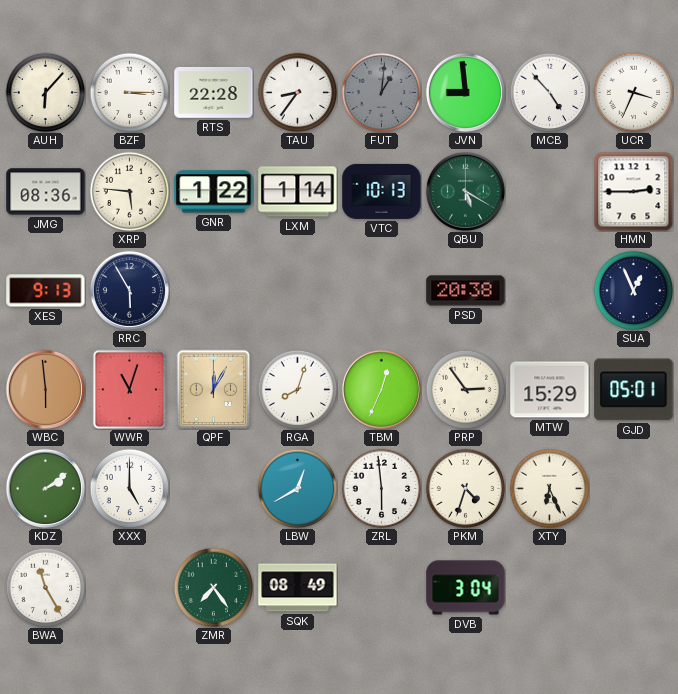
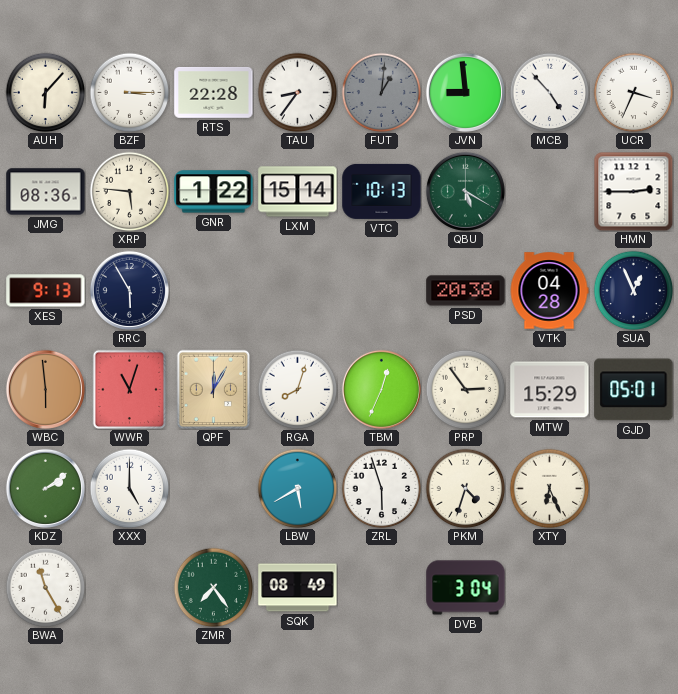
LXM: 1:14 -> 15:14
VTK: none -> 04:28
LBW: 12:40 -> 5:40
ZRL: 5:59 -> 5:57
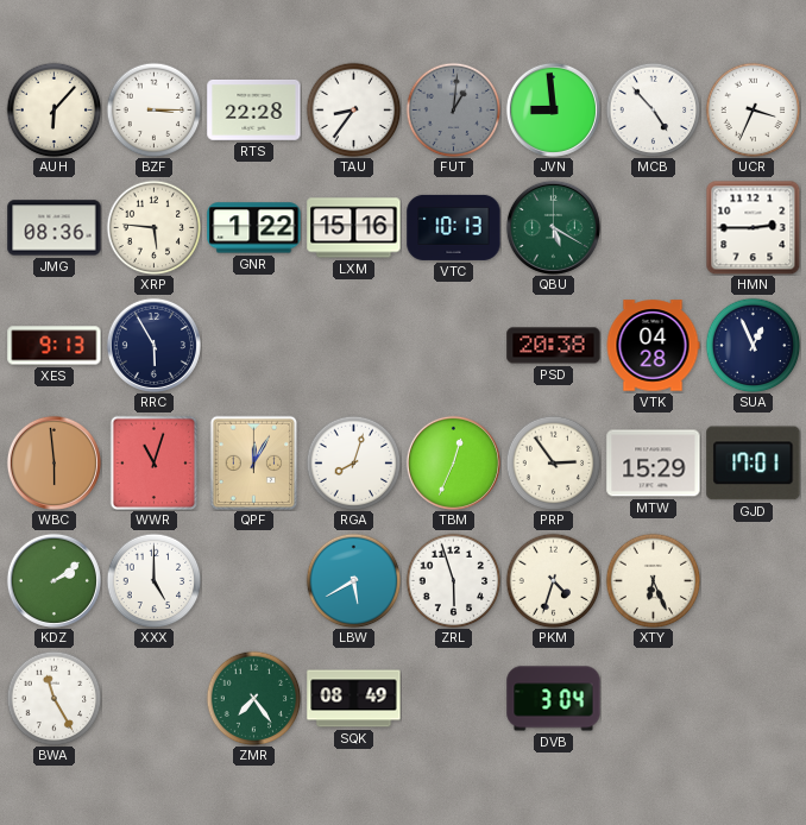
LXM: 15:14 -> 15:16
GJD: 05:01 -> 17:01
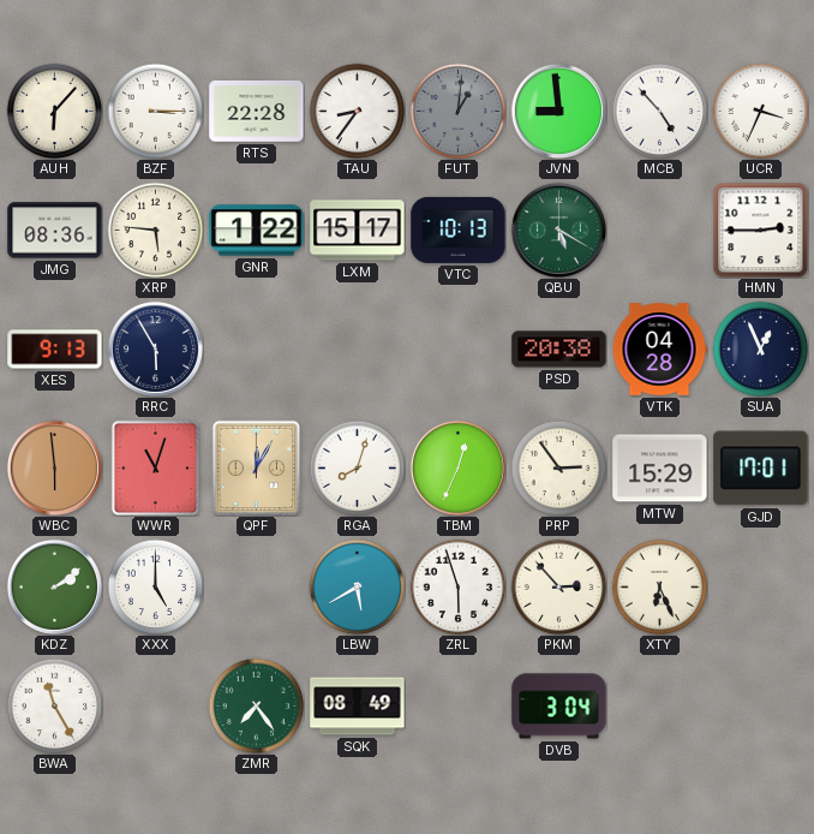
LXM: 15:16 -> 15:17
PKM: 4:33 -> 2:53
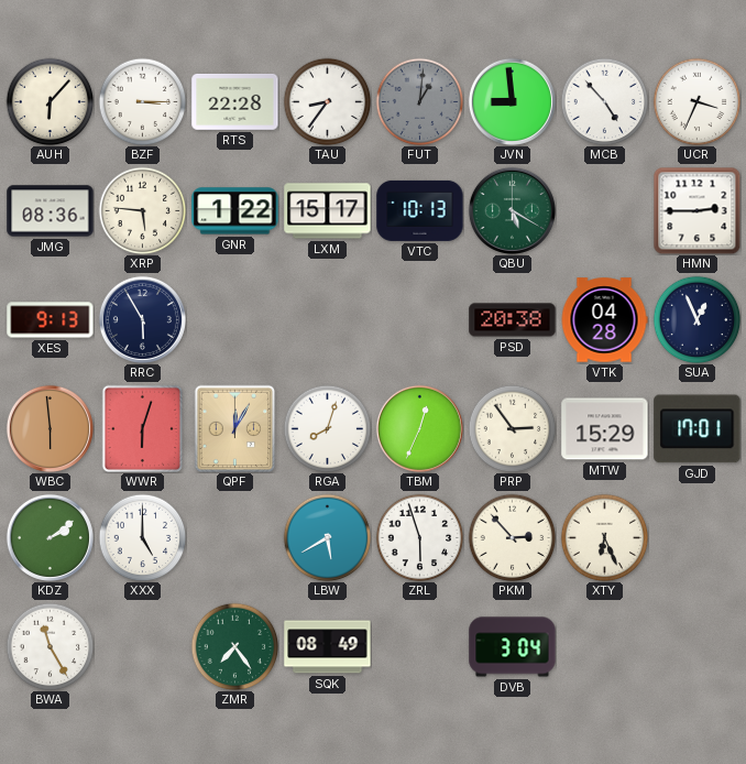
WWR: 11:03 -> 6:03
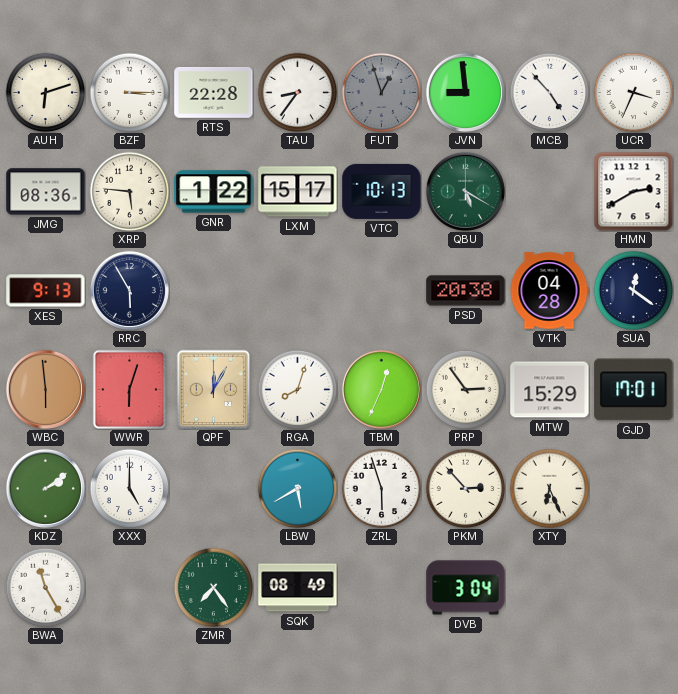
AUH: 6:07 -> 6:12
FUT: 1:01 -> 12:57
HMN: 2:45 -> 2:40
SUA: 12:56 -> 12:21
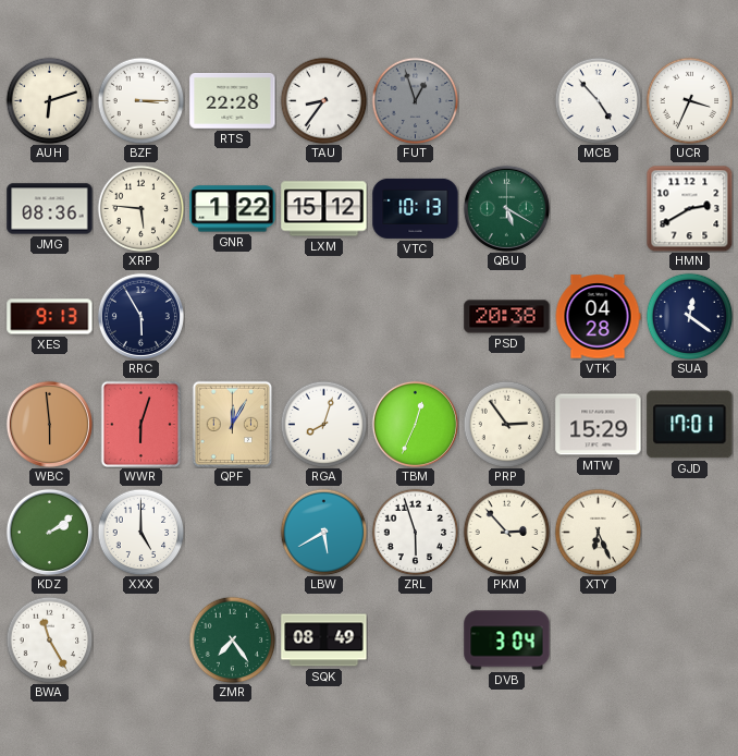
JVN: 8:59 -> none
LXM: 15:17 -> 15:12
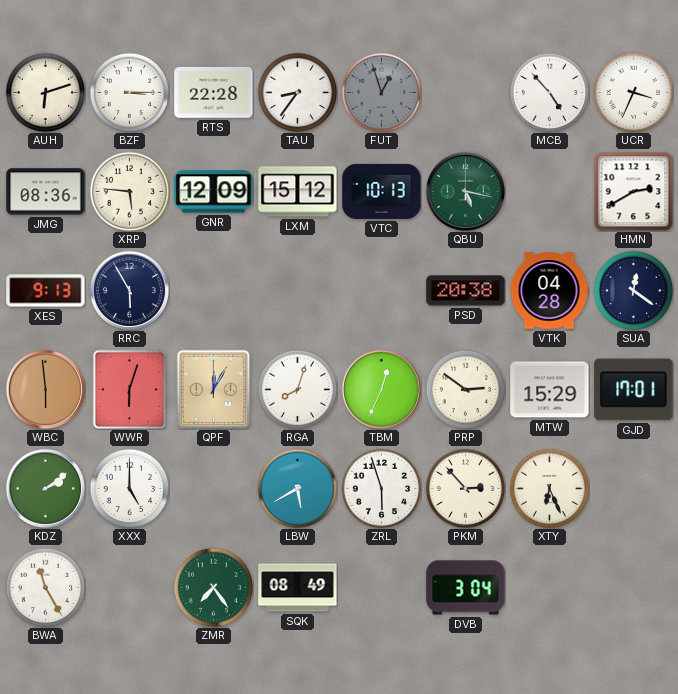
GNR: 1:22 -> 12:09
QBU: 5:20 -> 5:17
PRP: 2:54 -> 2:51
